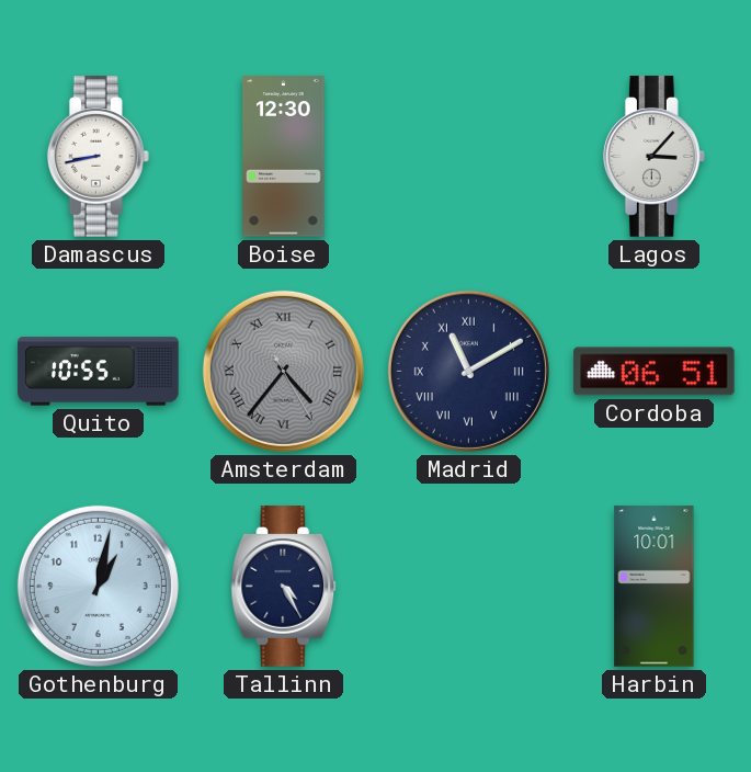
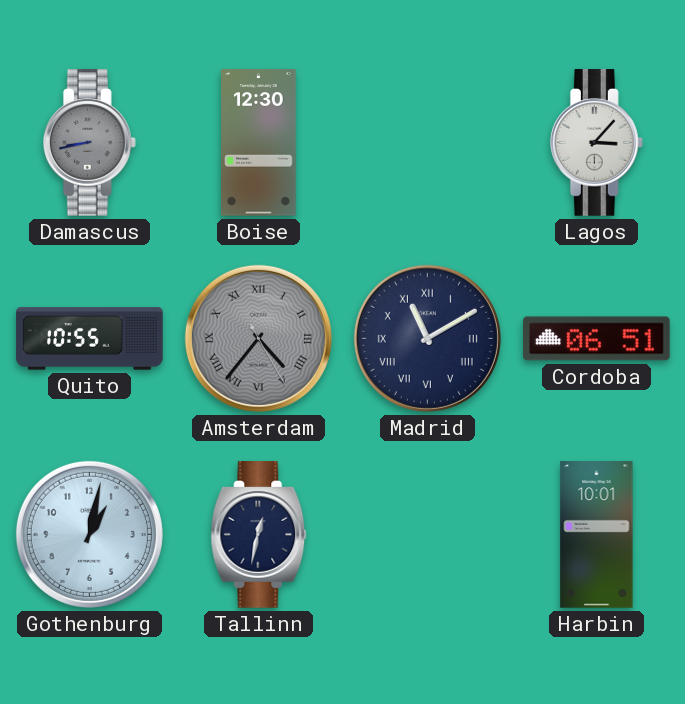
Damascus dial: white -> grey
Tallinn: 4:25 -> 12:32
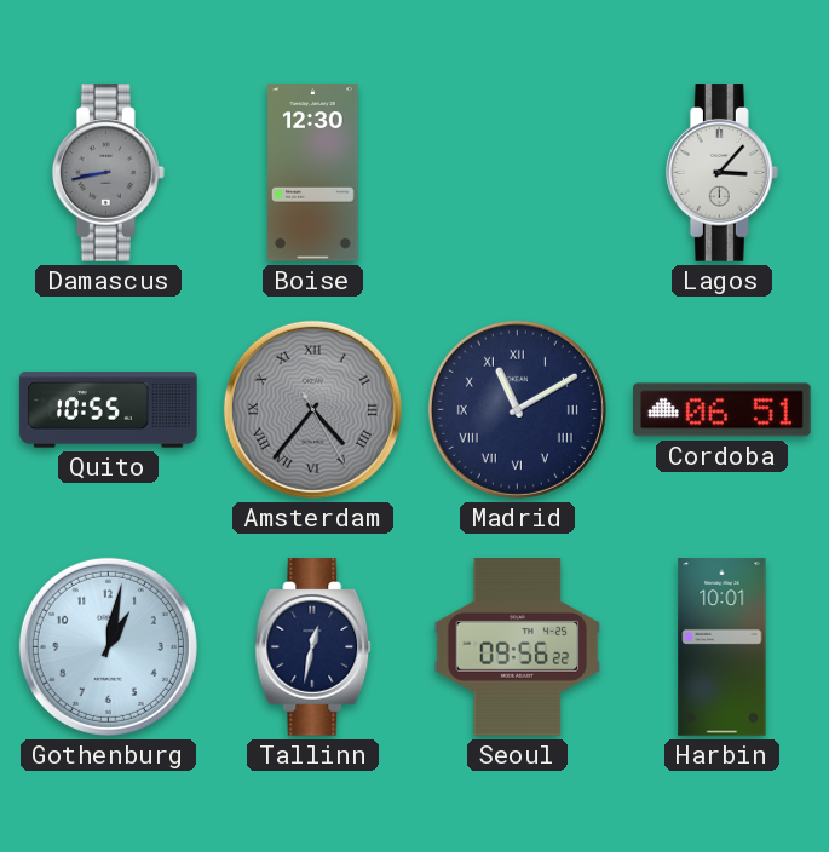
Seoul: none -> 09:56
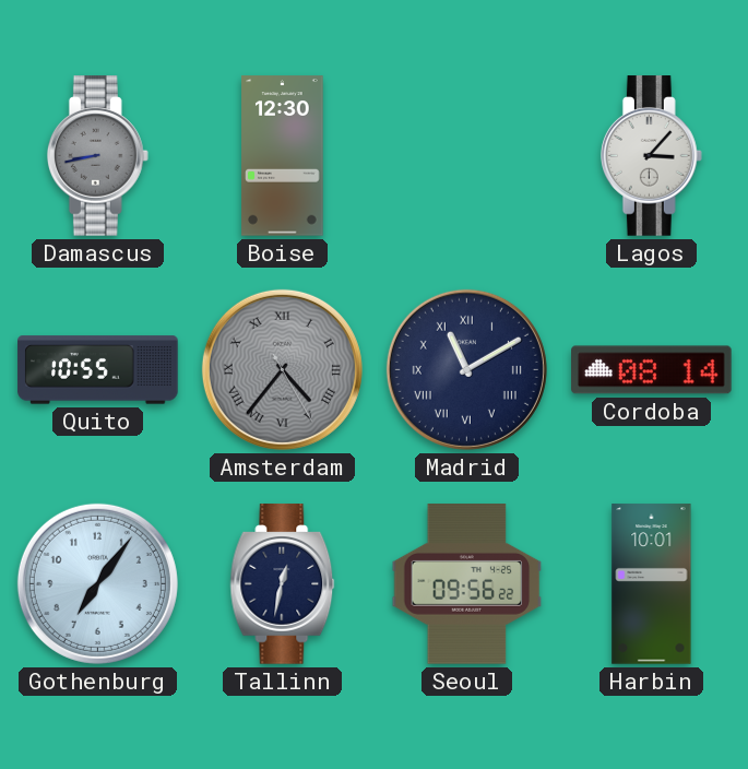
Cordoba: 06:51 -> 08:14
Gothenburg: 1:02 -> 7:06
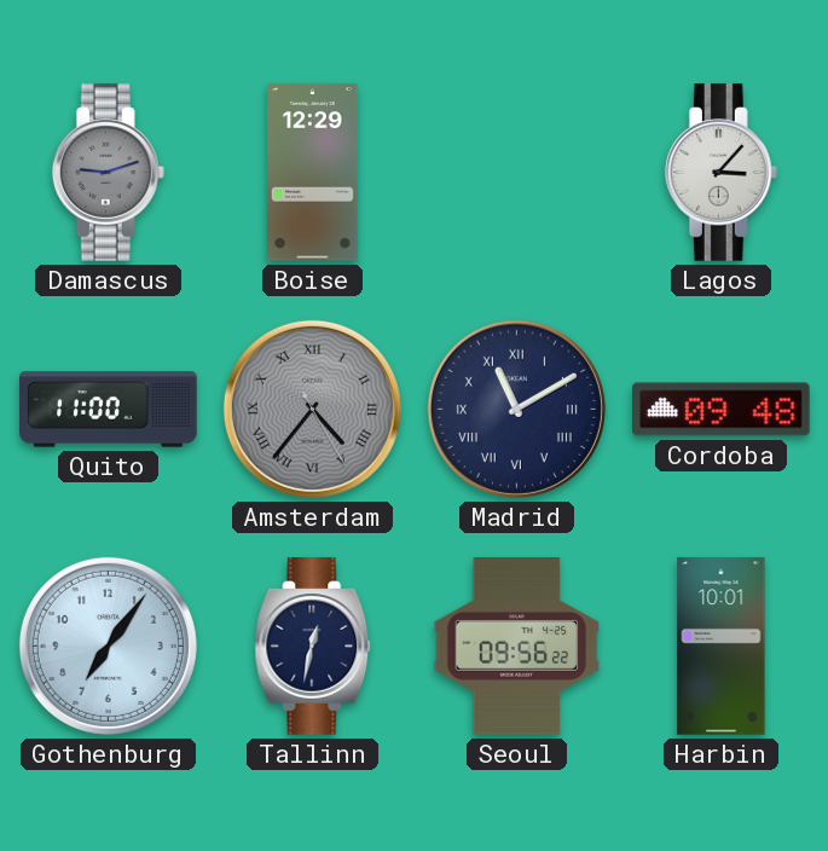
Damascus: 8:43 -> 9:12
Boise: 12:30 -> 12:29
Quito: 10:55 -> 11:00
Cordoba: 08:14 -> 09:48
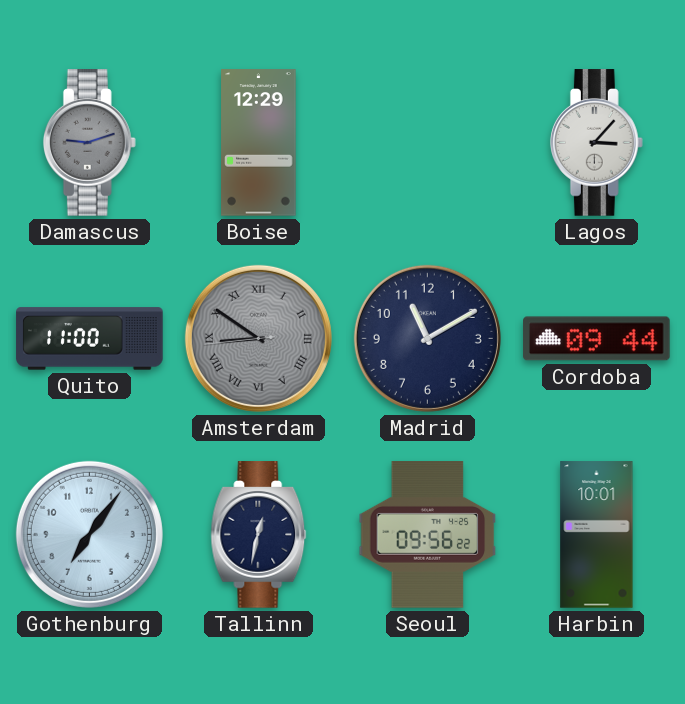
Amsterdam: 4:36 -> 8:50
Madrid numerals: Roman -> Arabic
Cordoba: 09:48 -> 09:44
